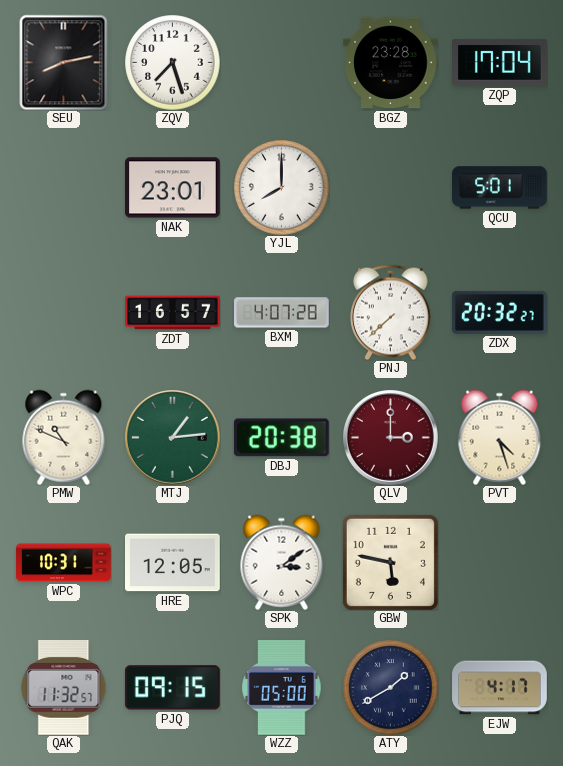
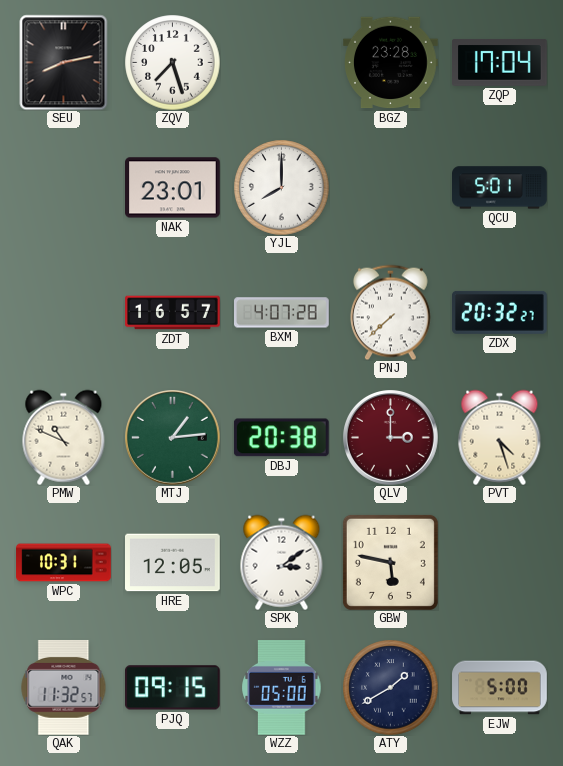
EJW: 4:17 -> 5:00
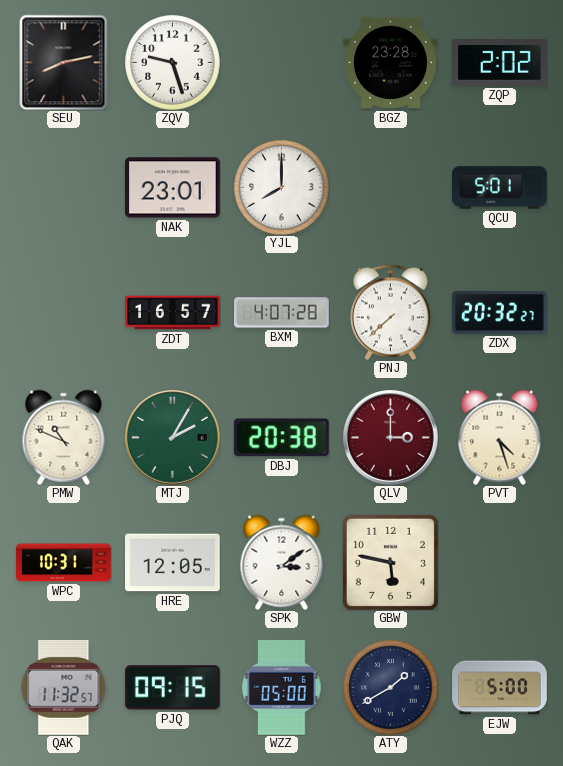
ZQV: 7:27 -> 9:27
ZQP: 17:04 -> 2:02
MTJ: 1:14 -> 2:05
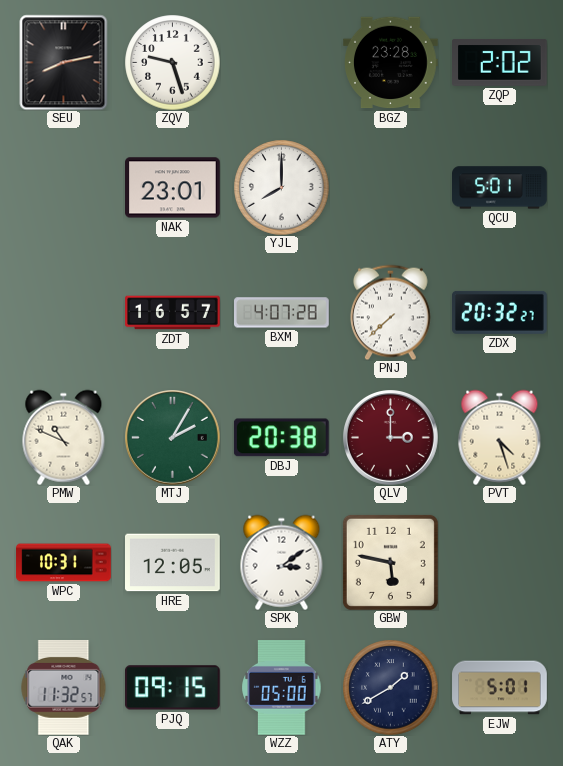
EJW: 5:00 -> 5:01
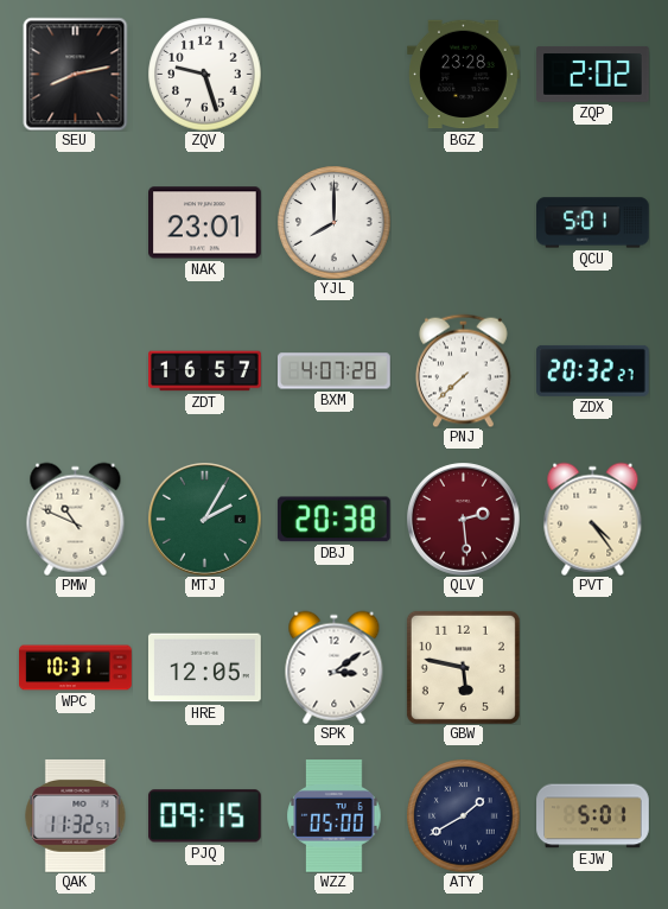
QLV: 3:00 -> 2:29
PVT: 4:27 -> 4:24
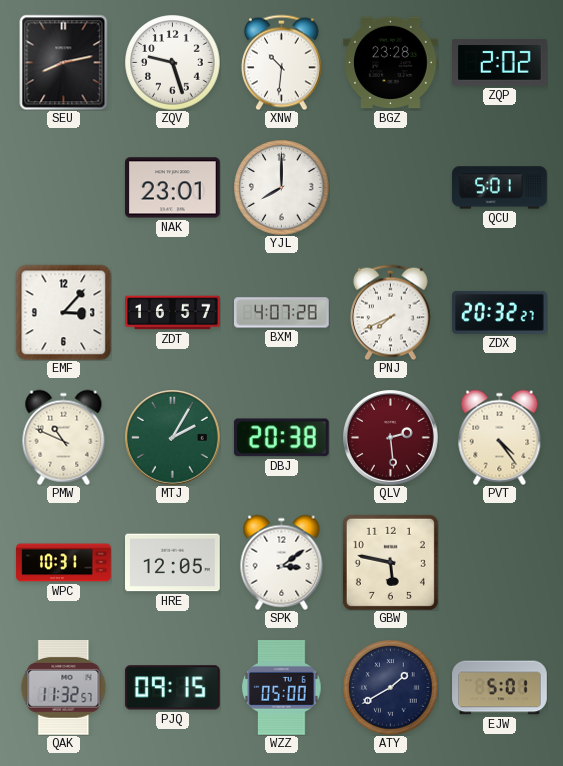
XNW: none -> 10:31
EMF: none -> 3:07
PNJ: 7:38 -> 7:41
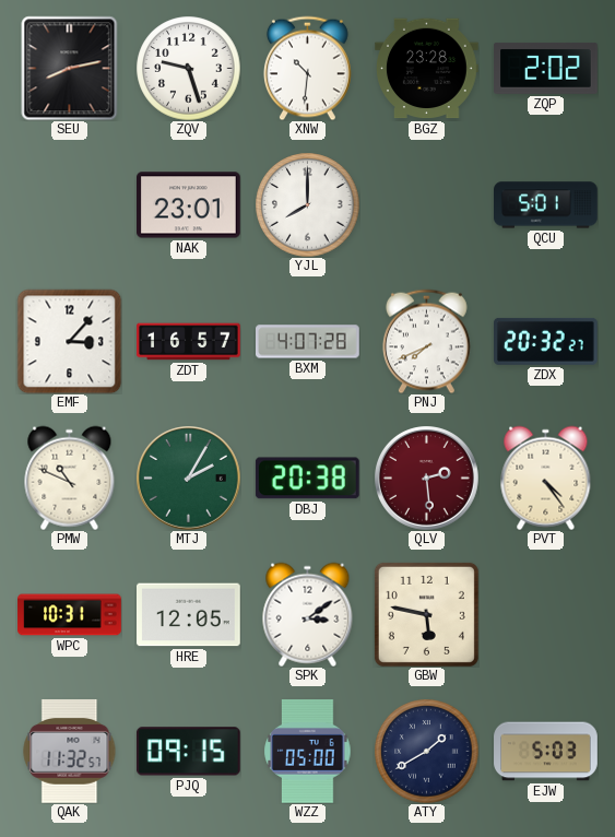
EJW: 5:01 -> 5:03
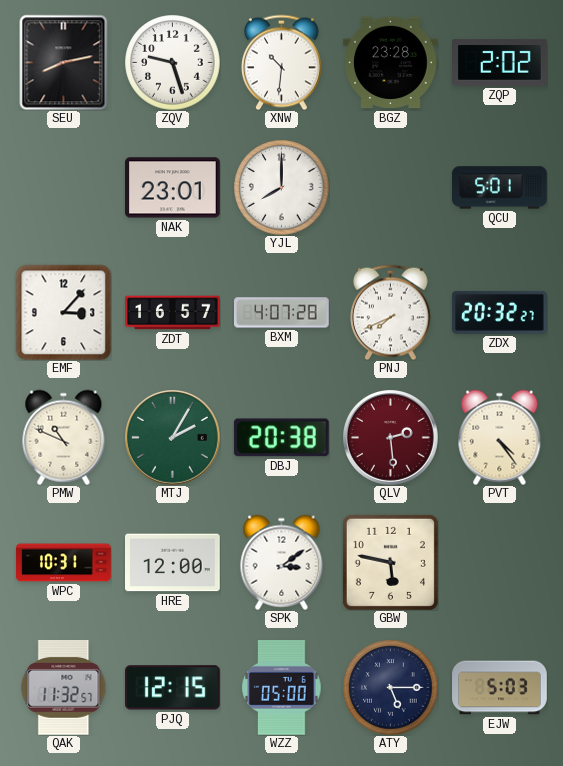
HRE: 12:05 -> 12:00
PJQ: 09:15 -> 12:15
ATY: 1:40 -> 5:15
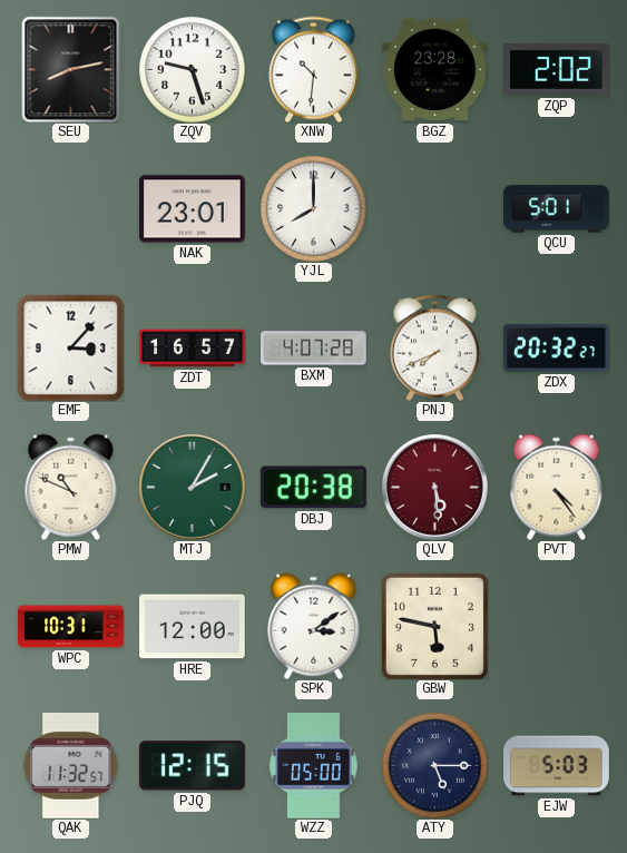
QLV: 2:29 -> 5:29
